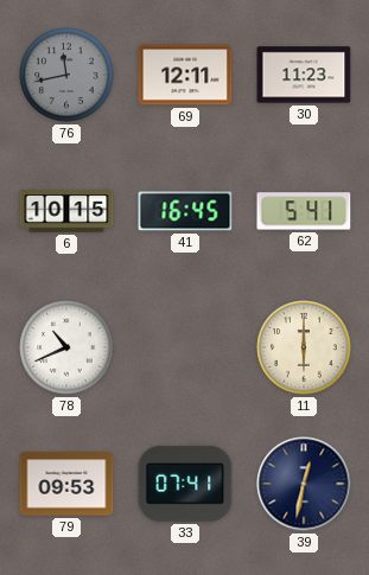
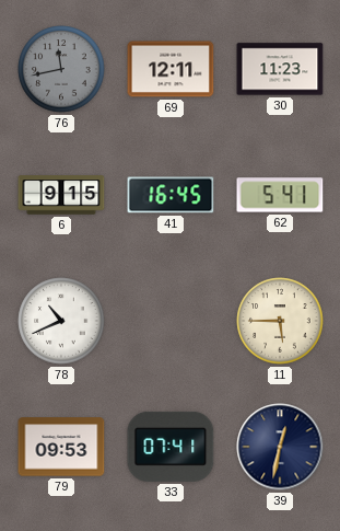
6: 10:15 -> 9:15
11: 6:00 -> 5:45
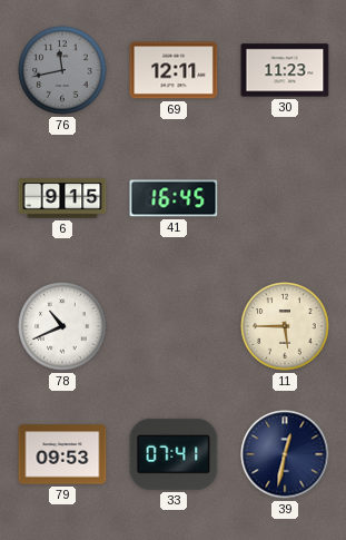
62: 5:41 -> none
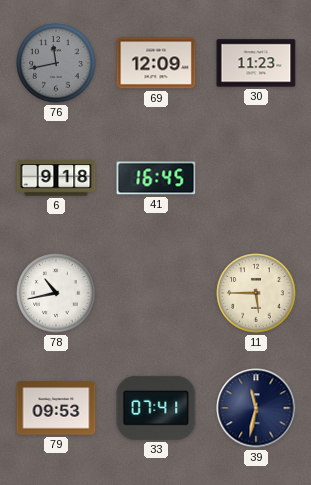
69: 12:11 -> 12:09
6: 9:15 -> 9:18
78: 10:41 -> 10:43
39: 12:32 -> 11:32
